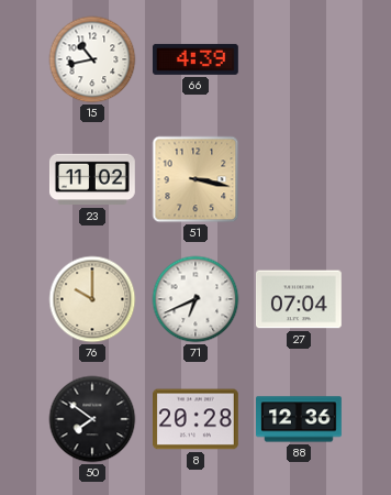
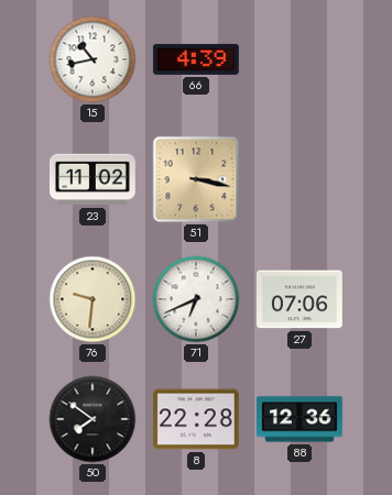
76: 10:00 -> 9:31
27: 07:04 -> 07:06
8: 20:28 -> 22:28
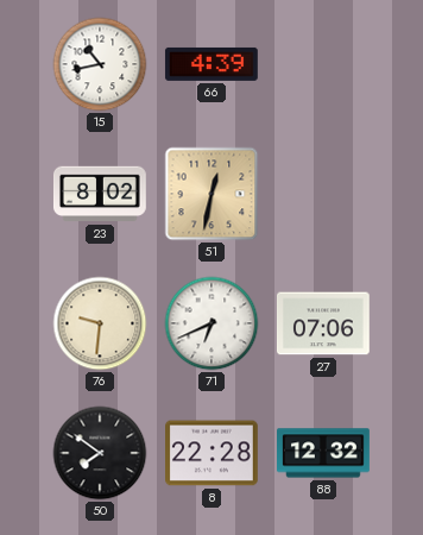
23: 11:02 -> 8:02
51: 3:17 -> 12:32
88: 12:36 -> 12:32
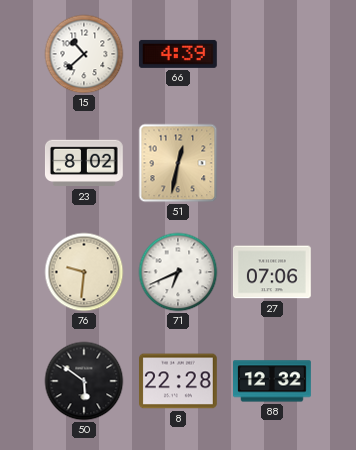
15: 10:43 -> 10:38
50: 7:51 -> 5:51
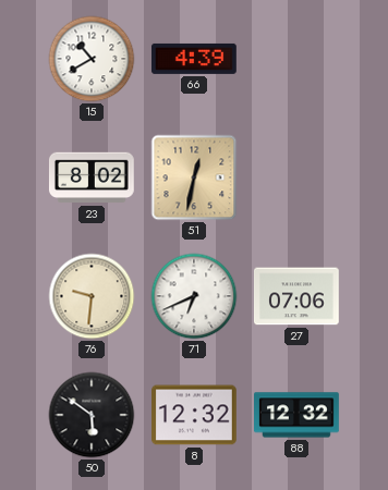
15: 10:38 -> 10:40
8: 22:28 -> 12:32
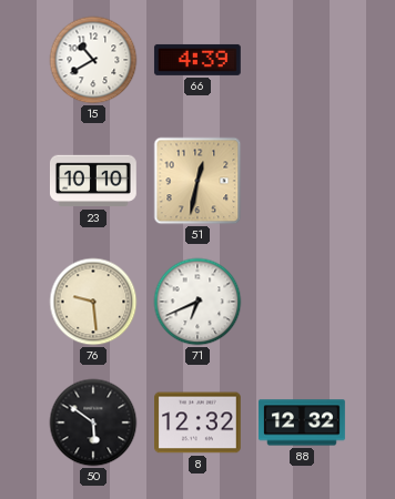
23: 8:02 -> 10:10
76: 9:31 -> 9:29
27: 07:06 -> none
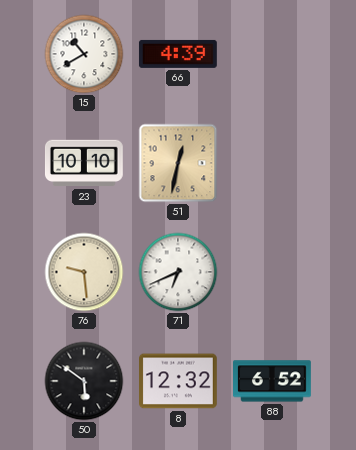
88: 12:32 -> 6:52
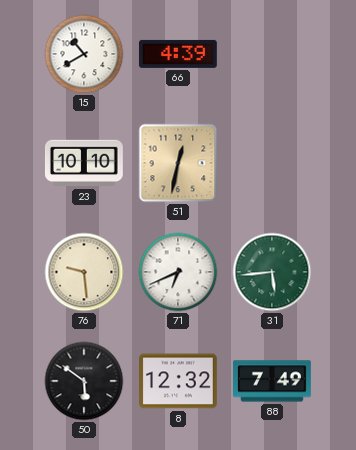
31: none -> 5:44
88: 6:52 -> 7:49
